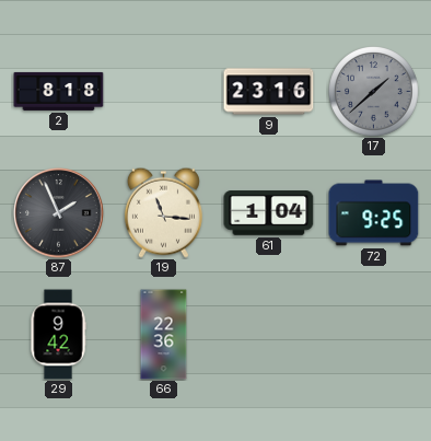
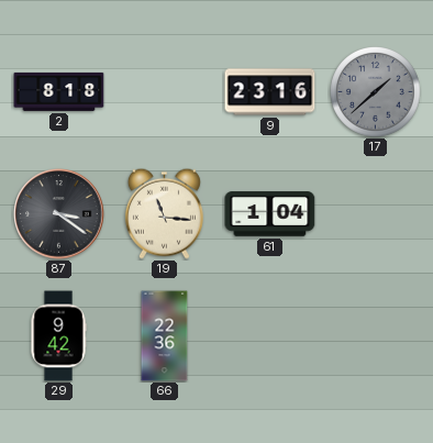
87: 1:56 -> 3:21
72: 9:25 -> none
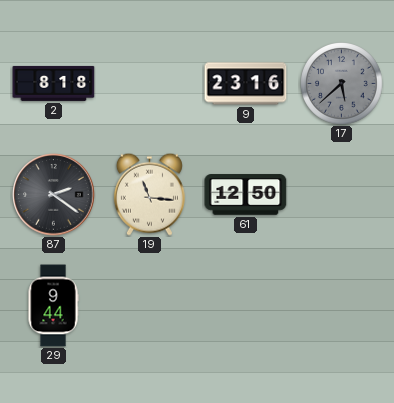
17: 1:38 -> 5:38
87: 3:21 -> 2:21
61: 1:04 -> 12:50
29: 9:42 -> 9:44
66: 22:36 -> none
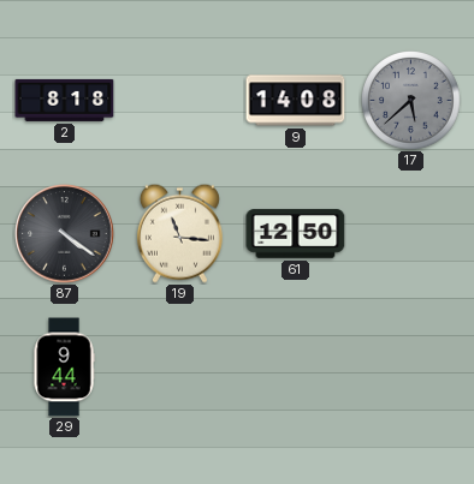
9: 23:16 -> 14:08
87: 2:21 -> 4:21
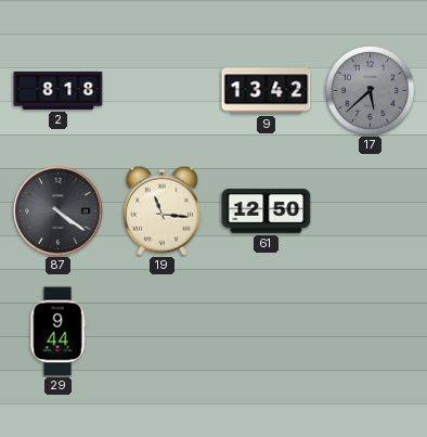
9: 14:08 -> 13:42
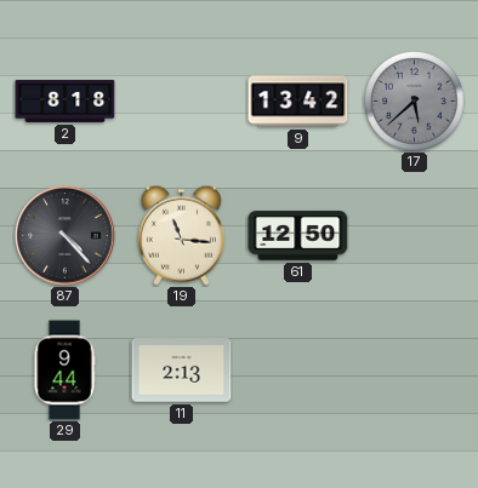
87: 4:21 -> 4:23
11: none -> 2:13
